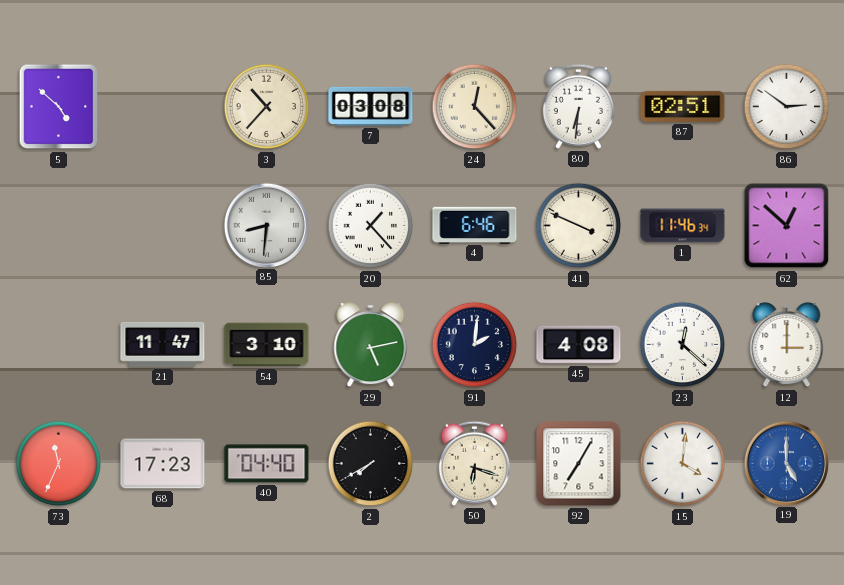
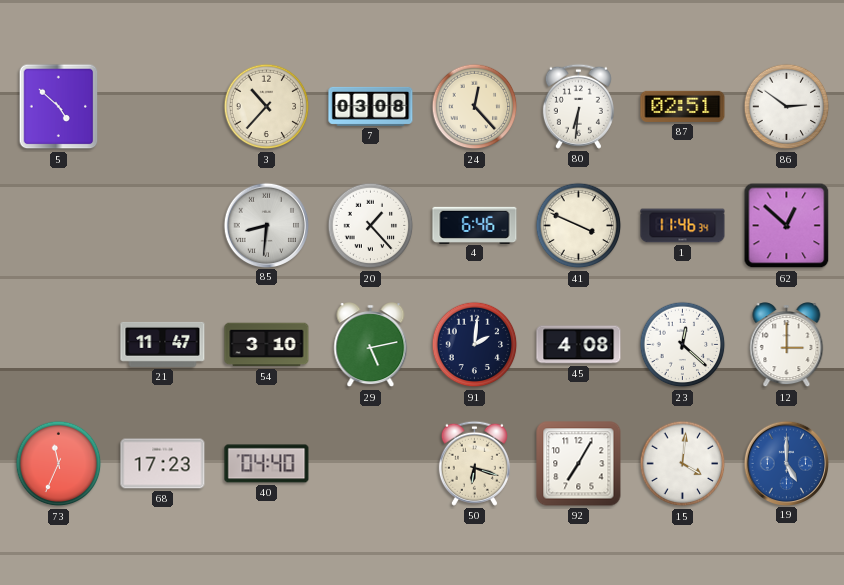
2: 7:40 -> none
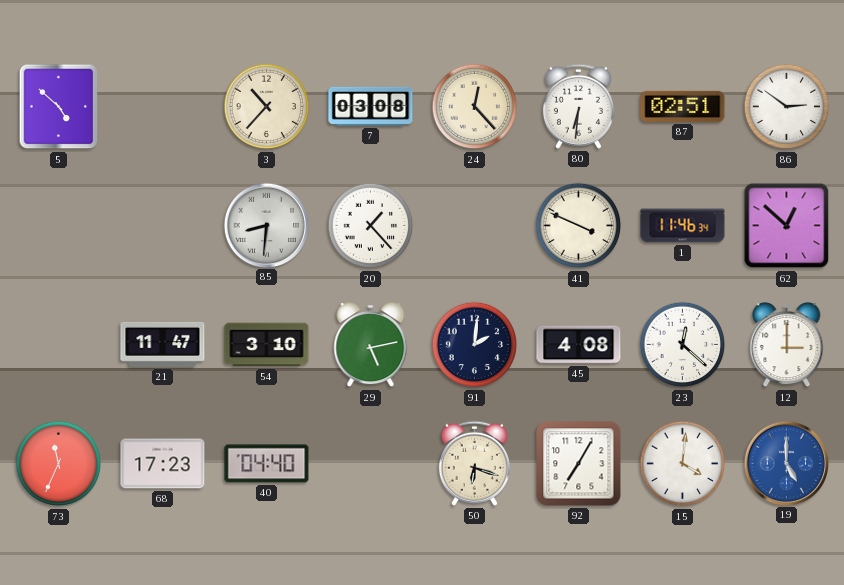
4: 6:46 -> none
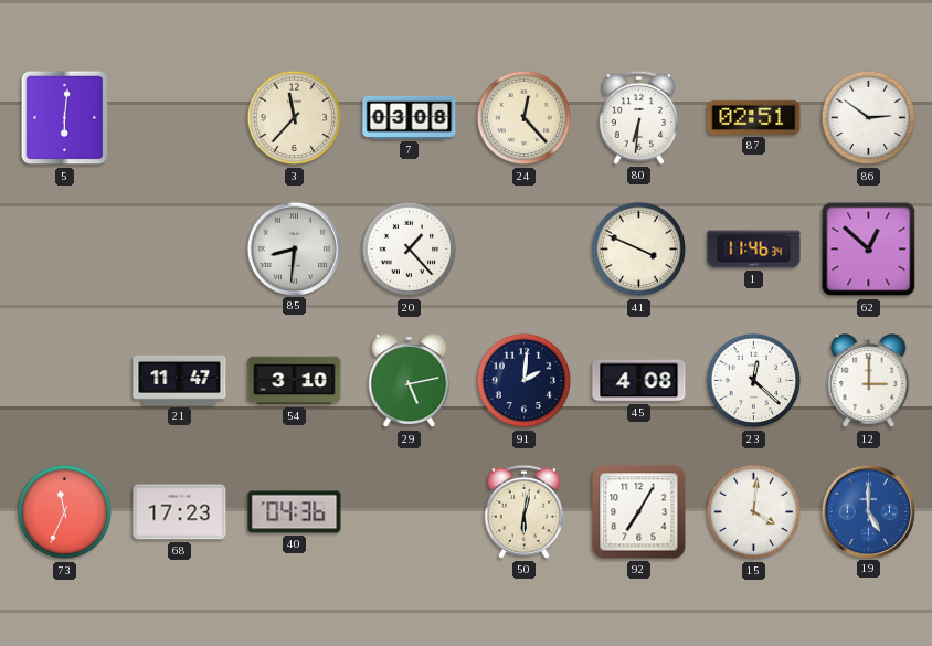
5: 4:52 -> 6:01
3: 10:37 -> 11:37
40: 04:40 -> 04:36
50: 6:18 -> 6:02
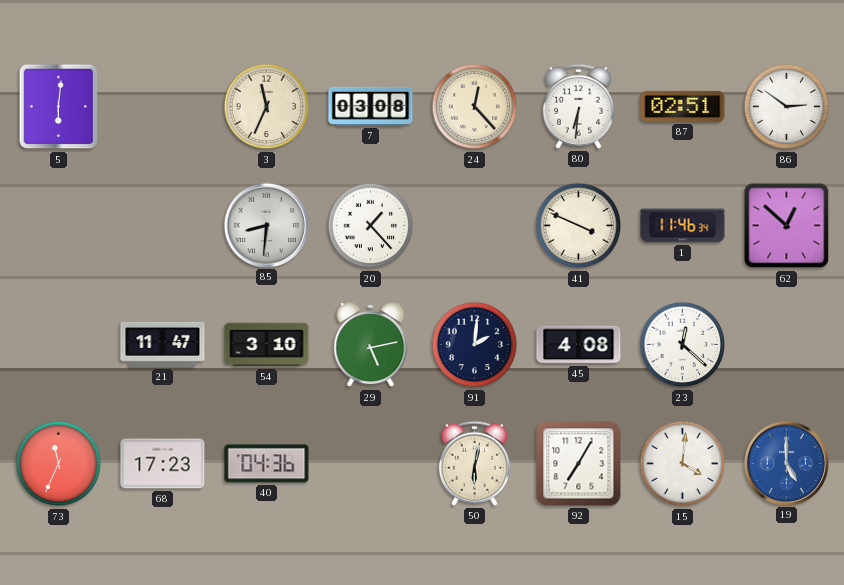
3: 11:37 -> 11:34
12: 3:00 -> none
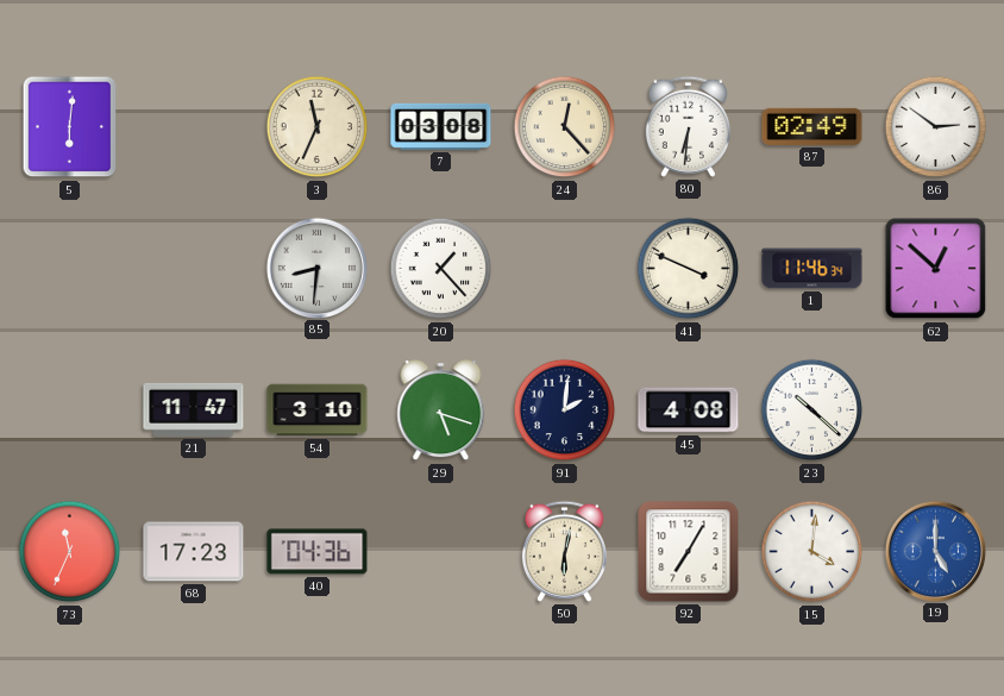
87: 02:51 -> 02:49
29: 5:13 -> 5:18
23: 12:22 -> 10:22
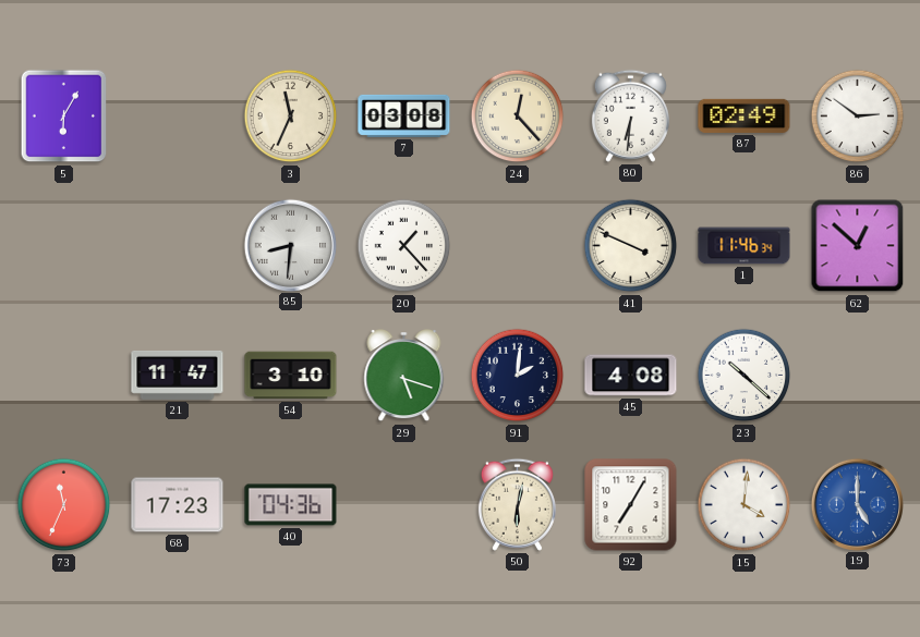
5: 6:01 -> 6:05
